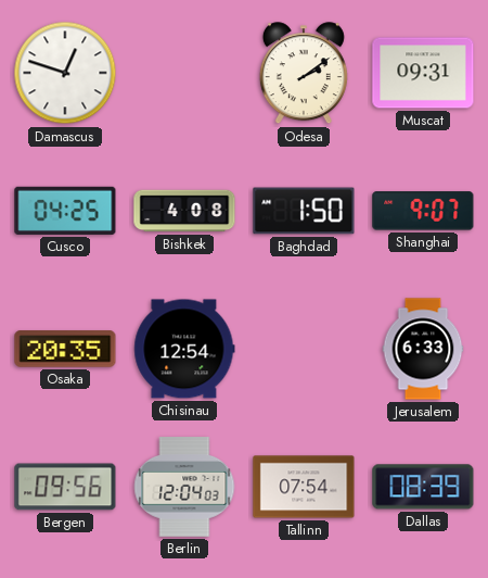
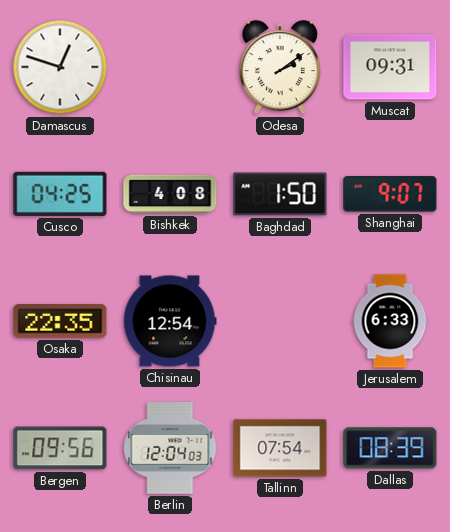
Osaka: 20:35 -> 22:35
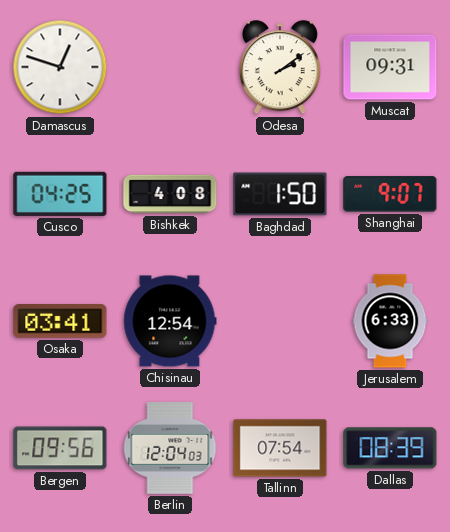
Osaka: 22:35 -> 03:41
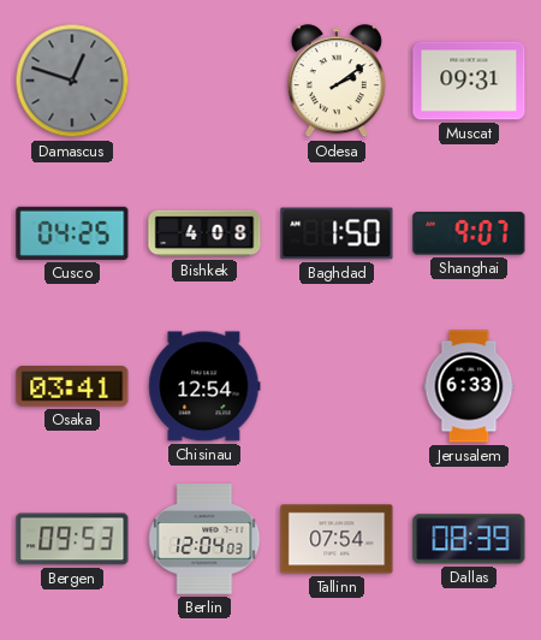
Damascus dial: white -> grey
Bergen: 09:56 -> 09:53
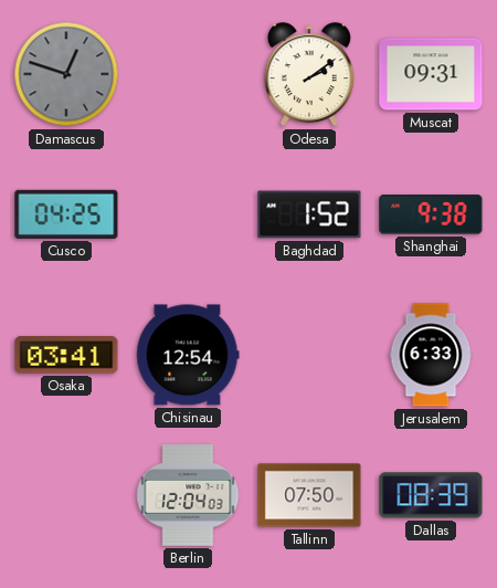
Bishkek: 4:08 -> none
Baghdad: 1:50 -> 1:52
Shanghai: 9:07 -> 9:38
Bergen: 09:53 -> none
Tallinn: 07:54 -> 07:50
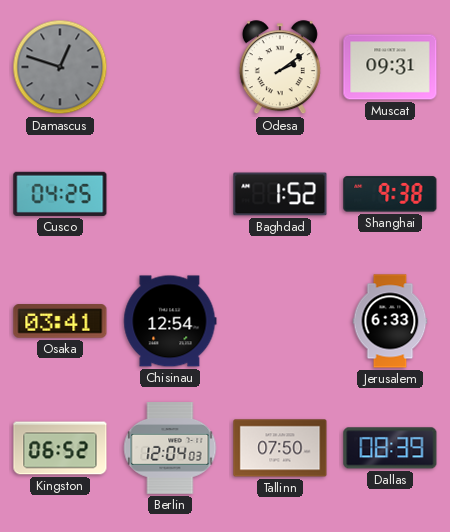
Kingston: none -> 06:52
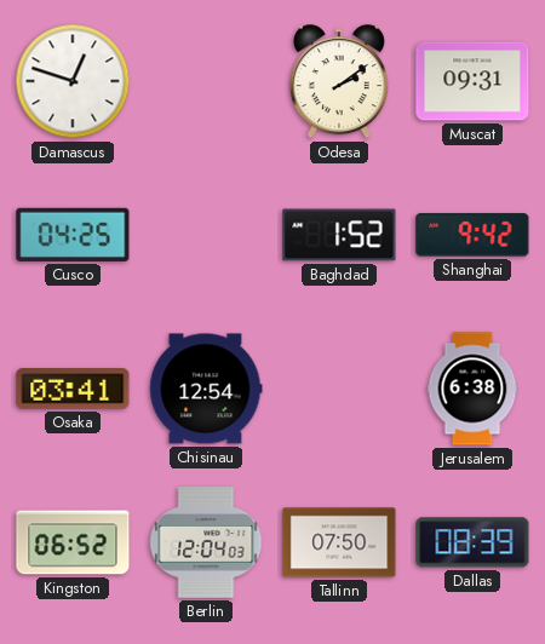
Damascus dial: grey -> white
Shanghai: 9:38 -> 9:42
Jerusalem: 6:33 -> 6:38
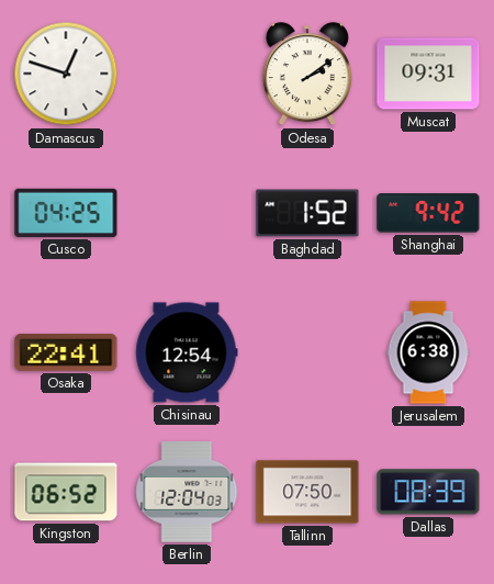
Osaka: 03:41 -> 22:41
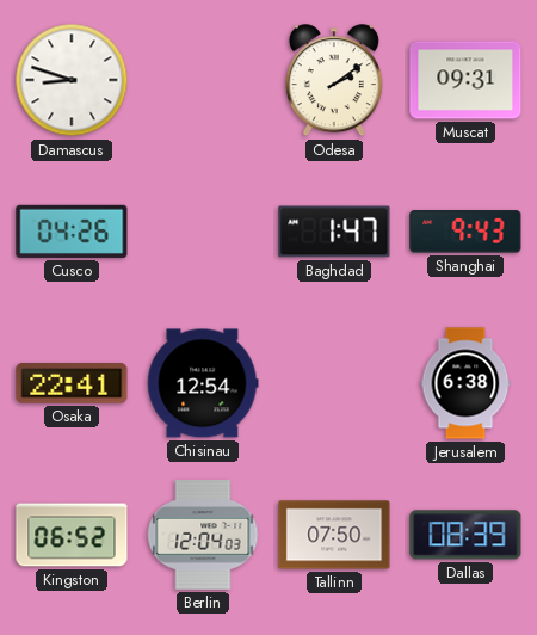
Damascus: 12:48 -> 8:48
Cusco: 04:25 -> 04:26
Baghdad: 1:52 -> 1:47
Shanghai: 9:42 -> 9:43
